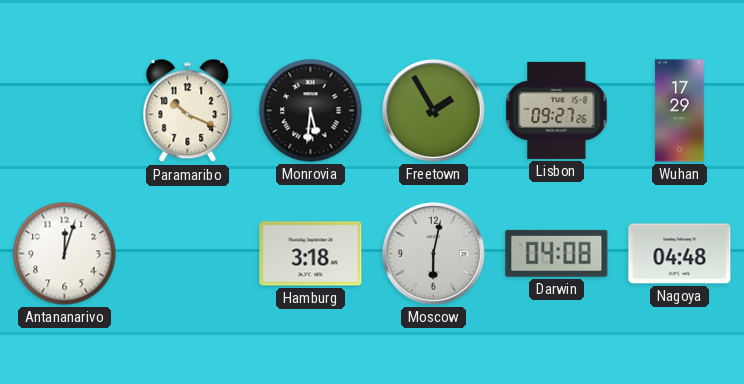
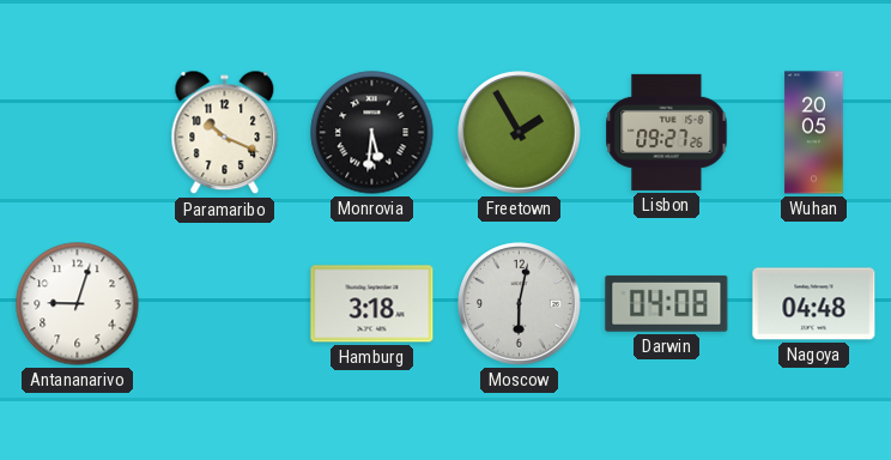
Wuhan: 17:29 -> 20:05
Antananarivo: 12:03 -> 9:03
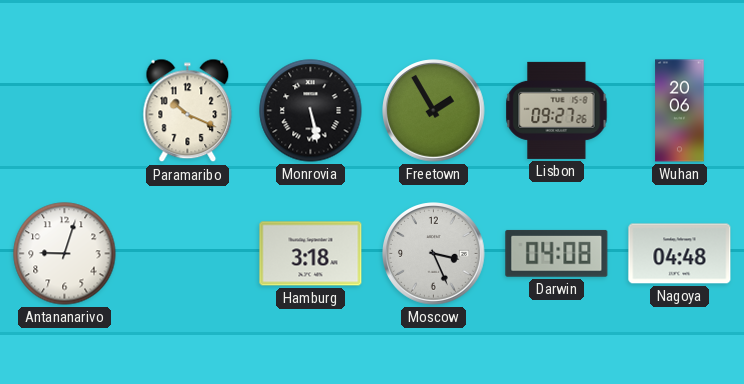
Monrovia: 5:31 -> 5:28
Wuhan: 20:05 -> 20:06
Moscow: 6:02 -> 3:26
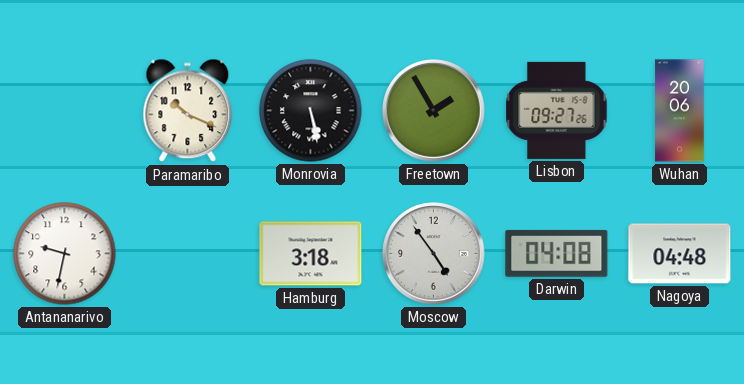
Antananarivo: 9:03 -> 9:32
Moscow: 3:26 -> 4:54
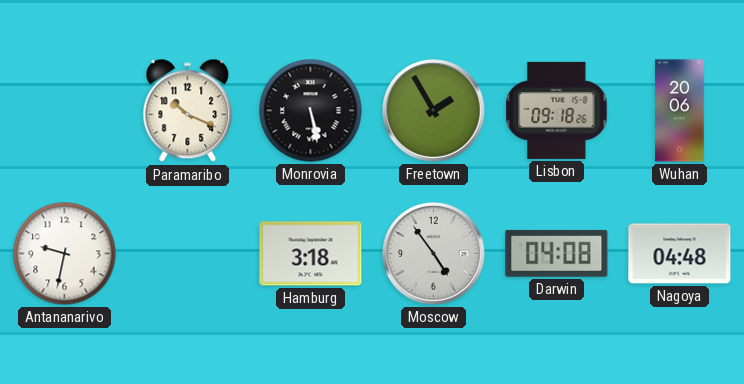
Lisbon: 09:27 -> 09:18
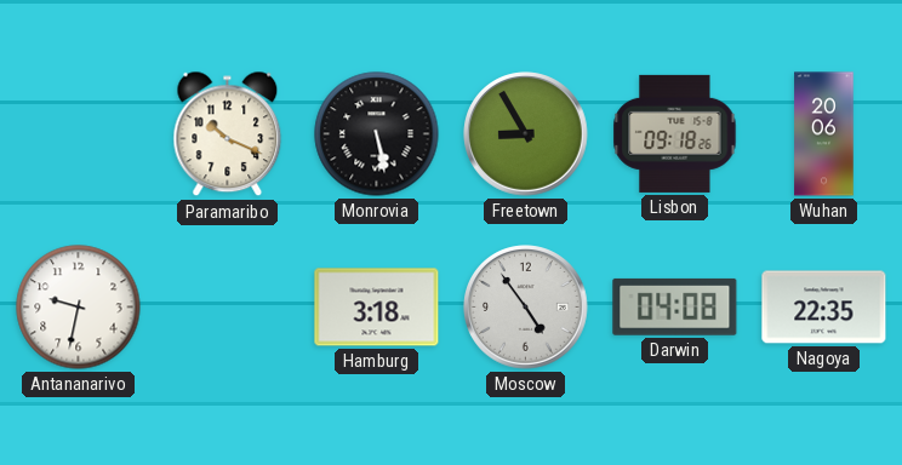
Freetown: 1:55 -> 8:55
Nagoya: 04:48 -> 22:35
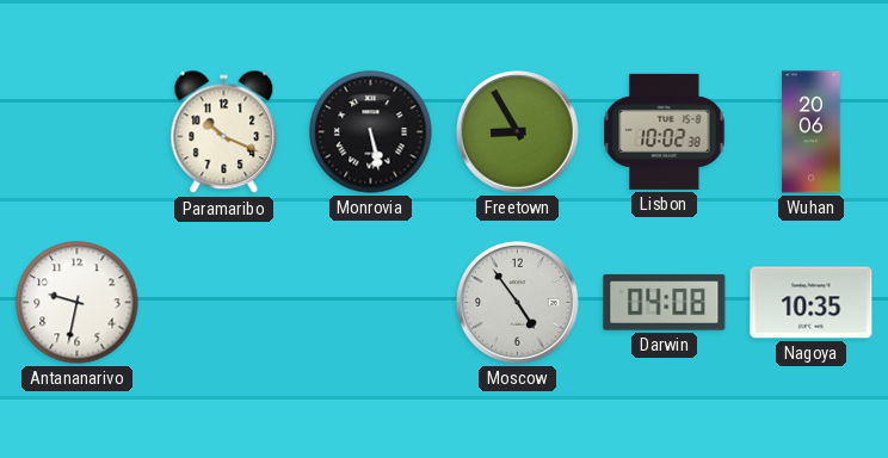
Lisbon: 09:18 -> 10:02
Hamburg: 3:18 -> none
Nagoya: 22:35 -> 10:35
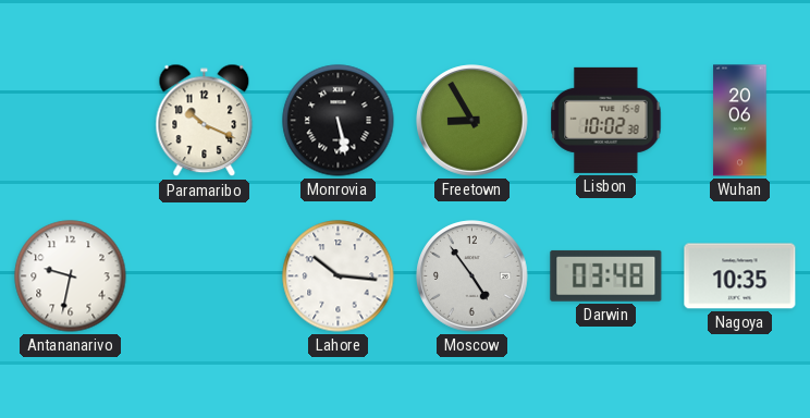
Lahore: none -> 10:16
Darwin: 04:08 -> 03:48
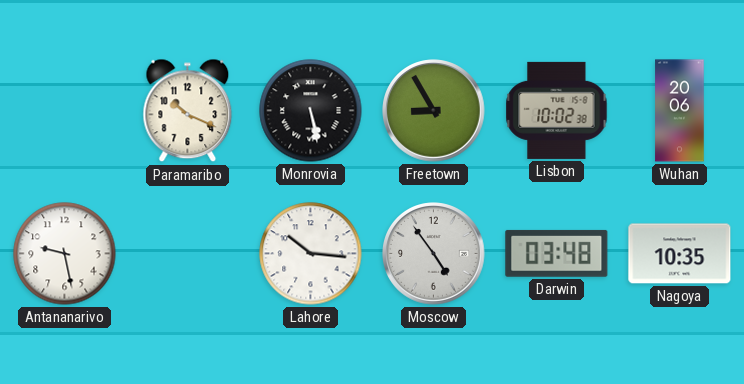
Antananarivo: 9:32 -> 9:28
